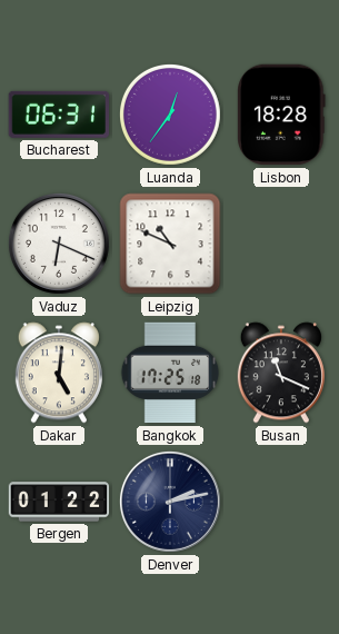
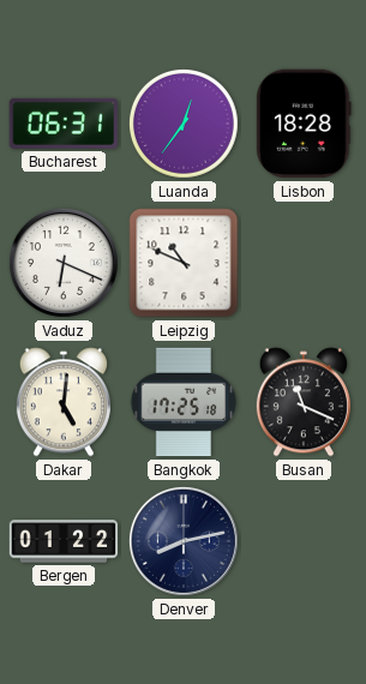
Denver: 2:13 -> 8:13
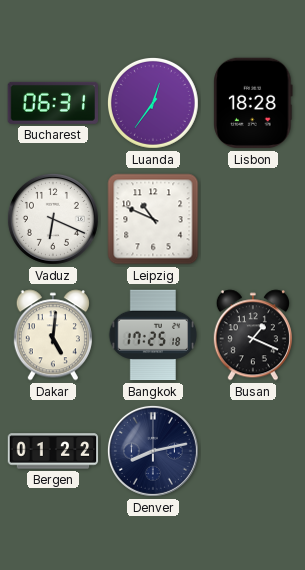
Busan: 11:19 -> 1:19
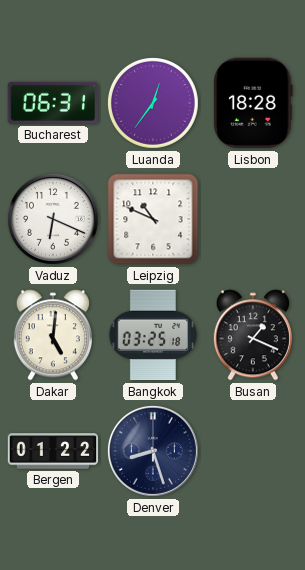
Bangkok: 17:25 -> 03:25
Denver: 8:13 -> 8:27
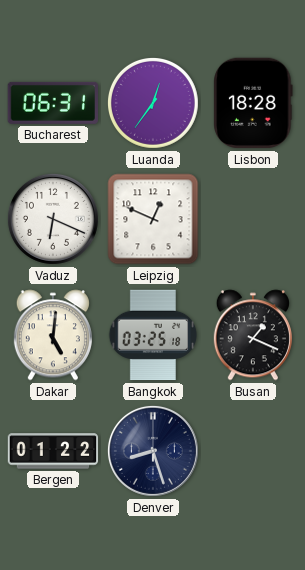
Leipzig: 10:49 -> 12:49
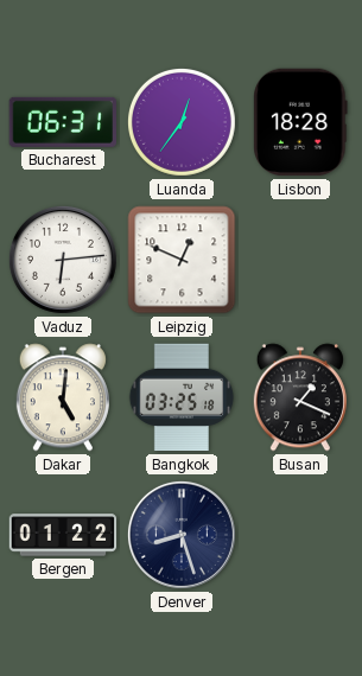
Vaduz: 6:19 -> 6:14
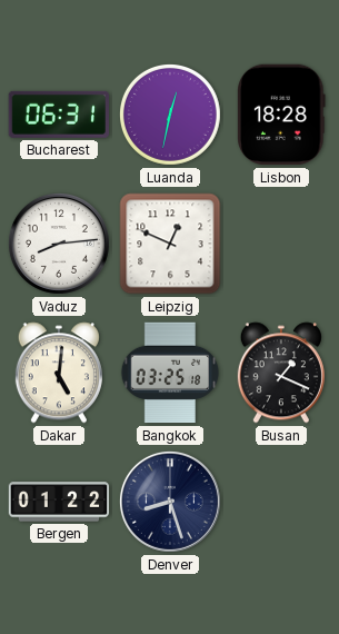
Luanda: 12:36 -> 12:32
Vaduz: 6:14 -> 8:14
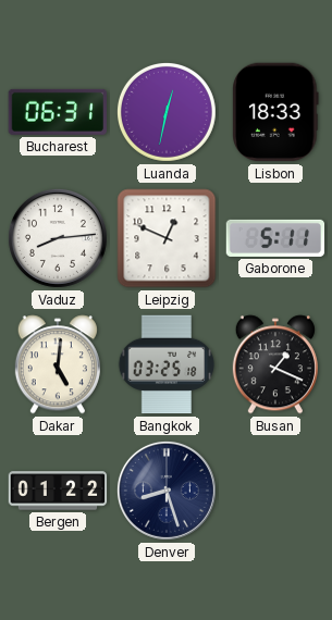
Lisbon: 18:28 -> 18:33
Gaborone: none -> 5:11
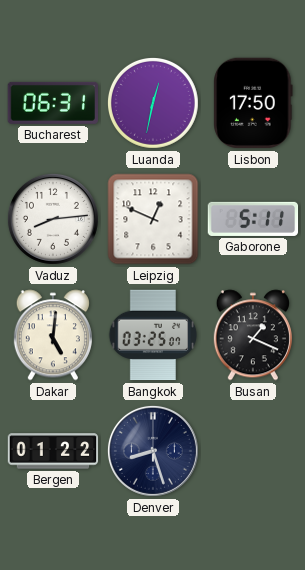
Lisbon: 18:33 -> 17:50
Bangkok: 03:25:18 -> 03:25:07
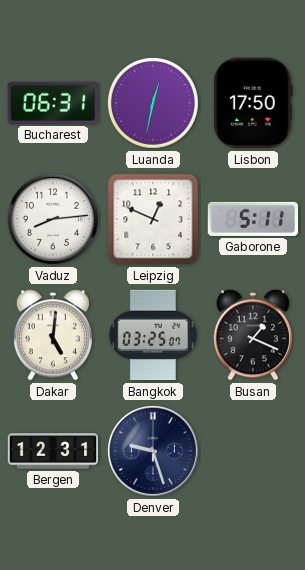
Bergen: 01:22 -> 12:31
Denver: 8:27 -> 9:27
